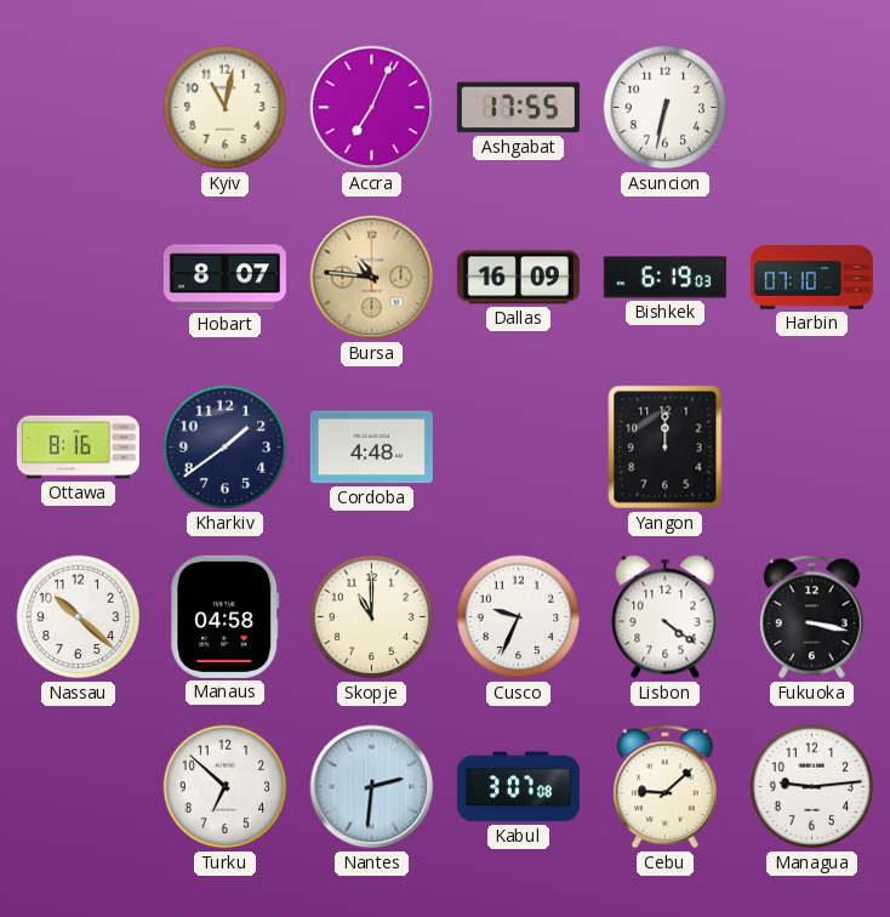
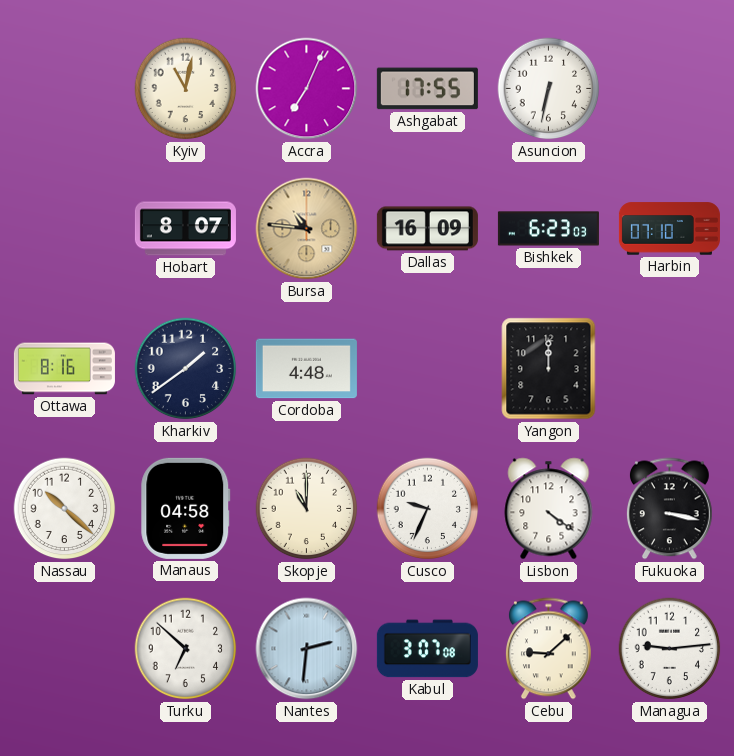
Bishkek: 6:19 -> 6:23
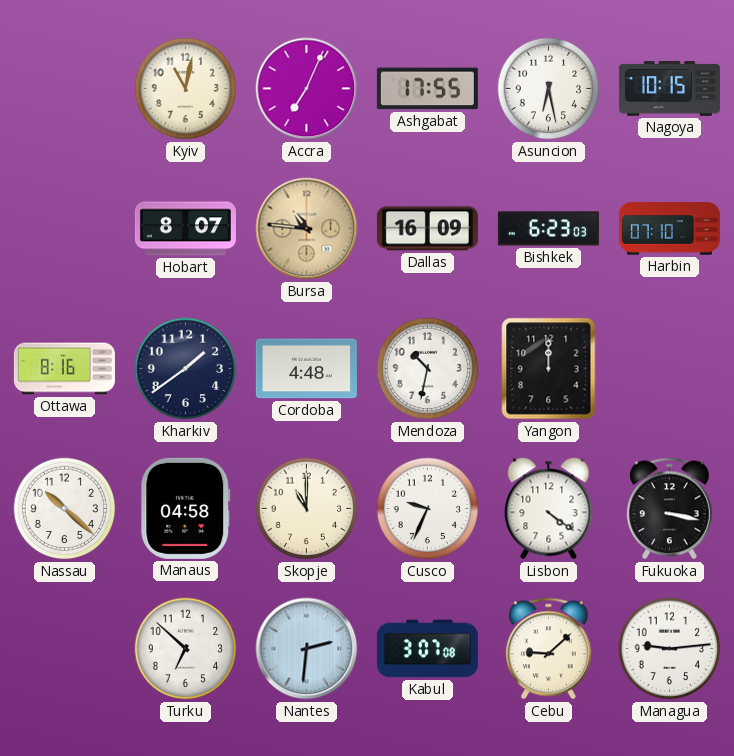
Asuncion: 6:32 -> 6:28
Nagoya: none -> 10:15
Mendoza: none -> 10:32
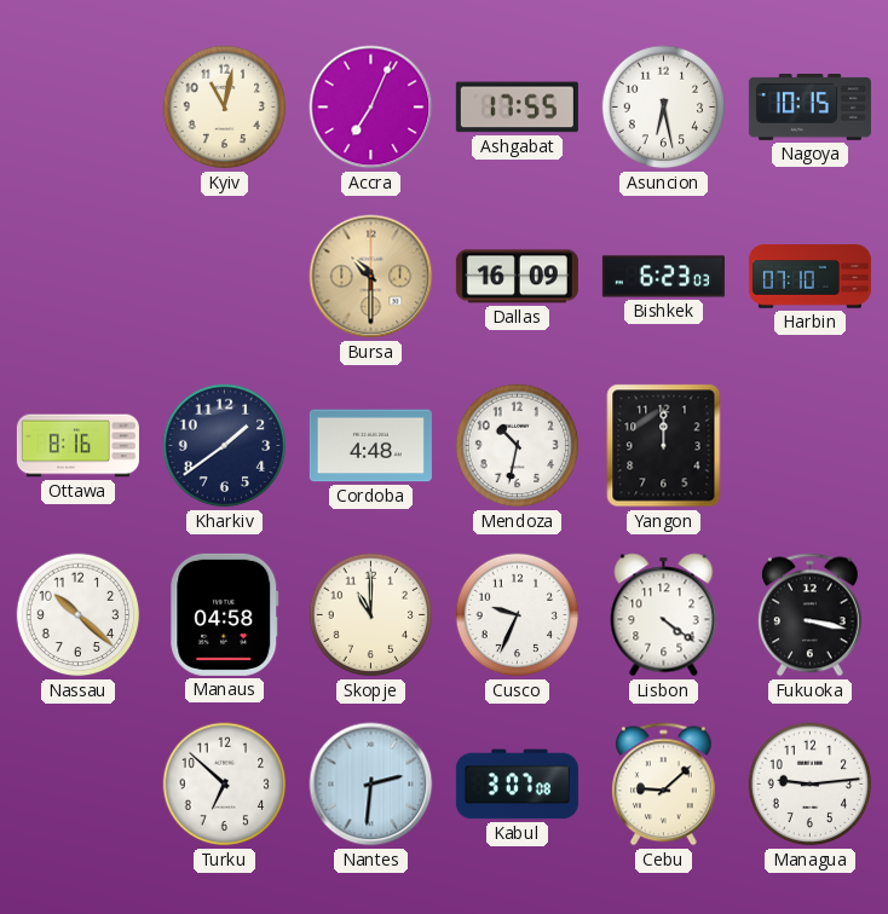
Hobart: 8:07 -> none
Bursa: 10:46 -> 10:30
